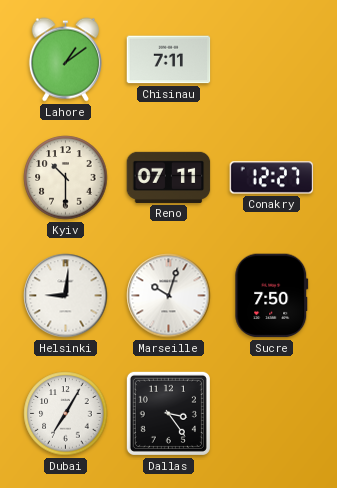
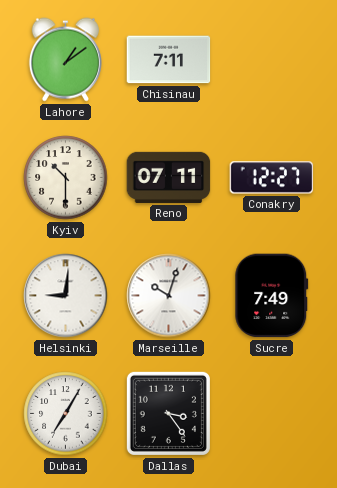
Sucre: 7:50 -> 7:49
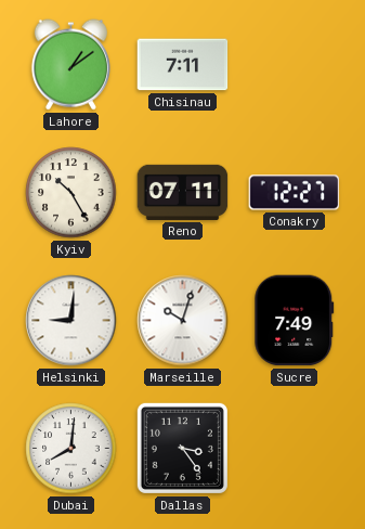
Kyiv: 10:30 -> 10:25
Dubai: 7:05 -> 8:01
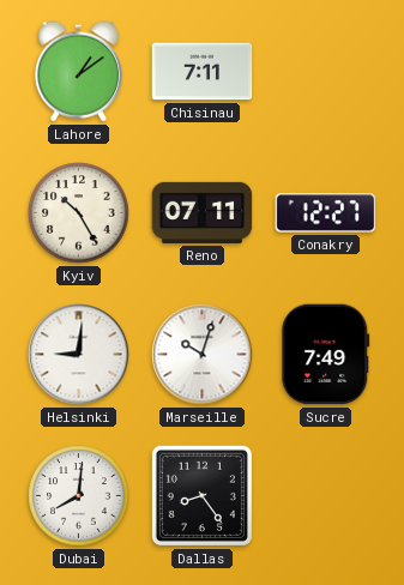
Dallas: 3:24 -> 8:24
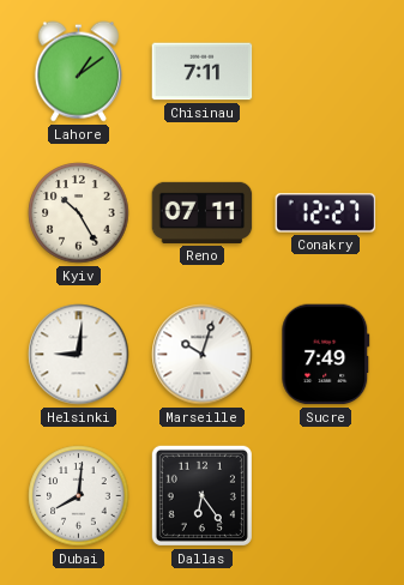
Dallas: 8:24 -> 6:24
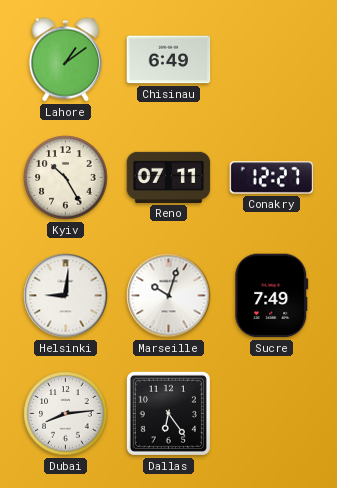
Chisinau: 7:11 -> 6:49
Dubai: 8:01 -> 8:14
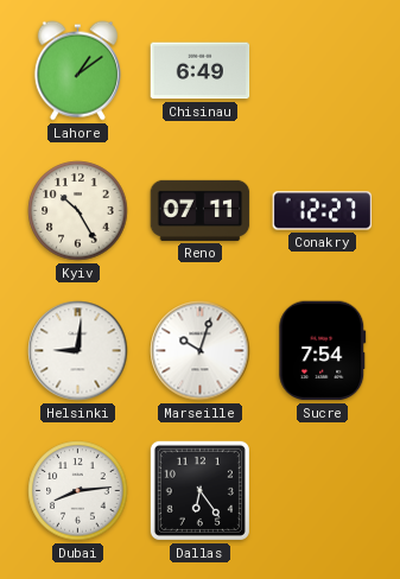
Sucre: 7:49 -> 7:54
